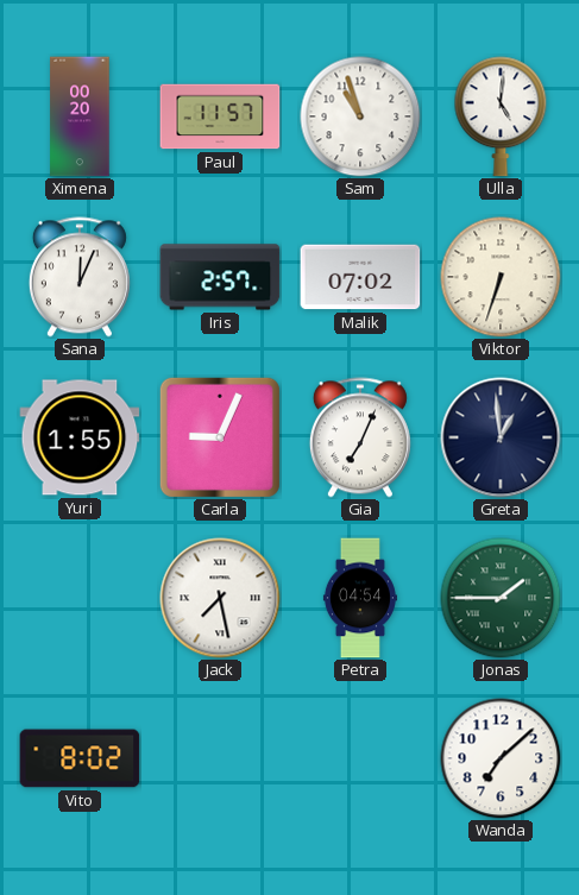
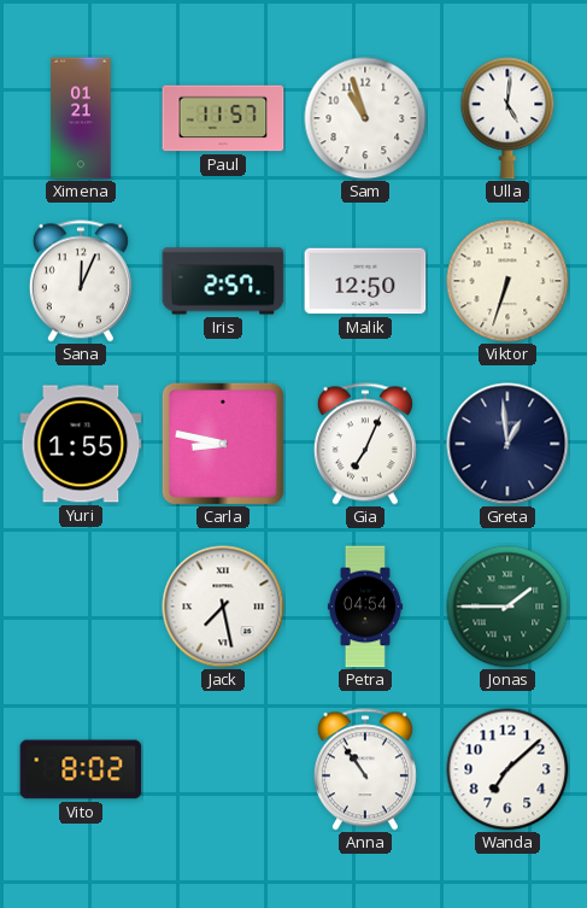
Ximena: 00:20 -> 01:21
Malik: 07:02 -> 12:50
Carla: 9:04 -> 8:47
Anna: none -> 10:54
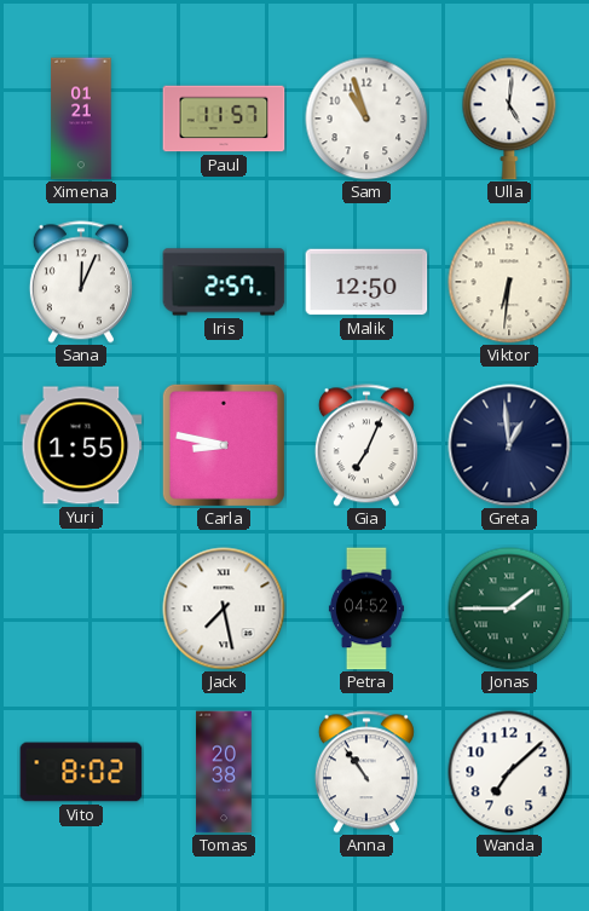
Viktor: 6:33 -> 6:31
Petra: 04:54 -> 04:52
Tomas: none -> 20:38
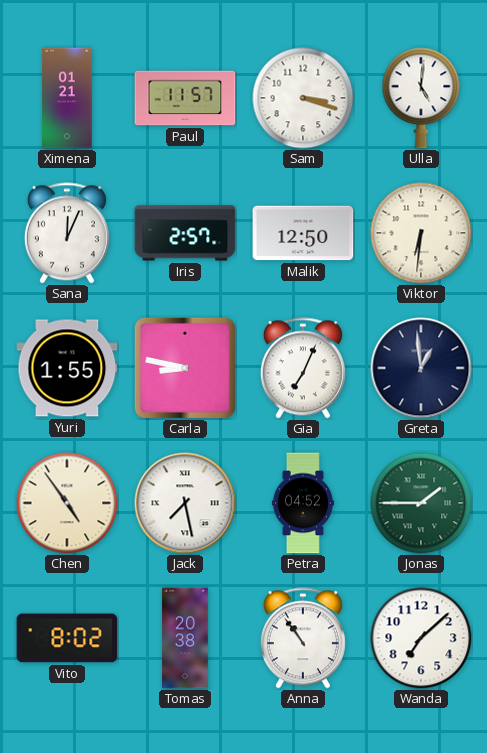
Sam: 10:57 -> 3:18
Chen: none -> 4:54
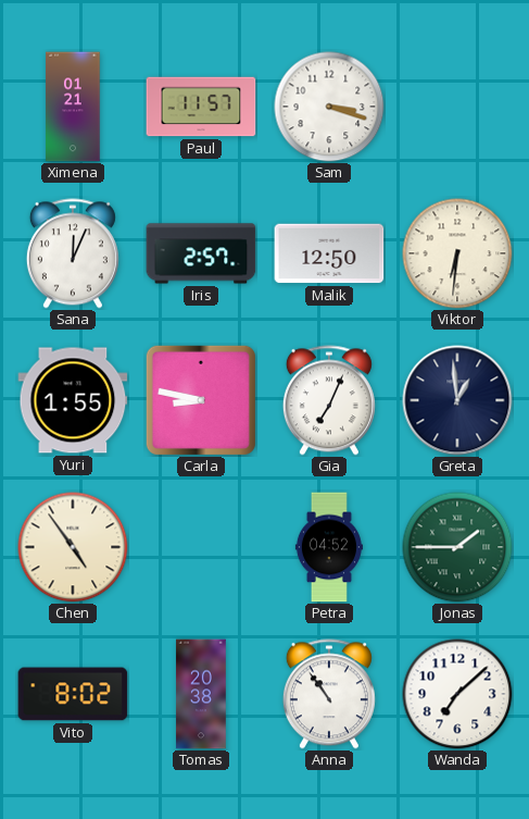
Ulla: 5:01 -> none
Jack: 7:28 -> none
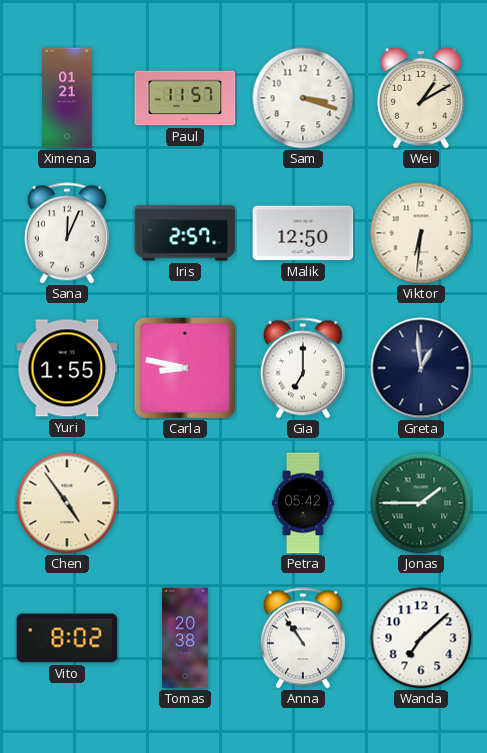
Wei: none -> 1:10
Gia: 7:04 -> 7:00
Petra: 04:52 -> 05:42
